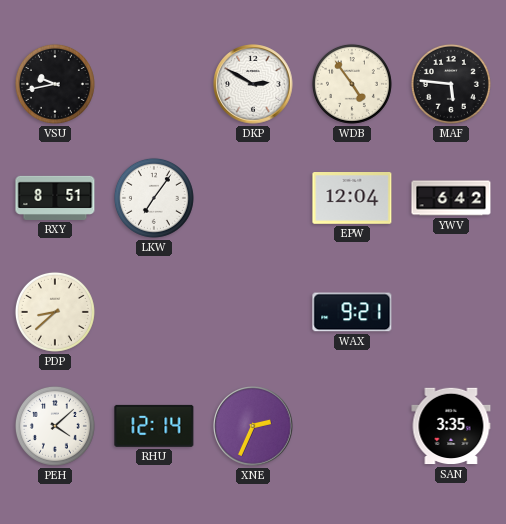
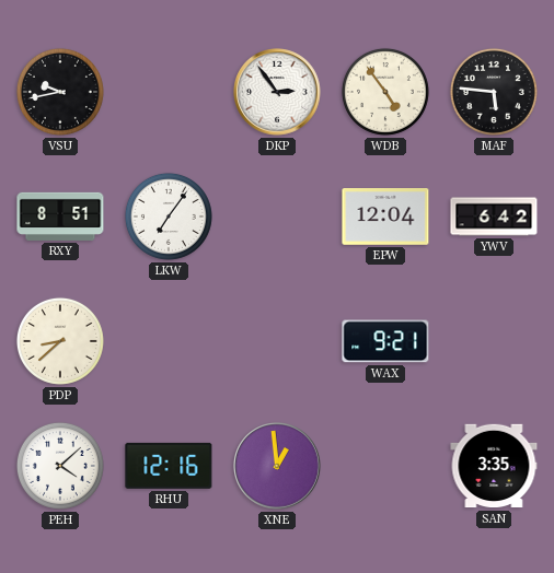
DKP: 2:50 -> 2:54
RHU: 12:14 -> 12:16
XNE: 2:34 -> 12:59
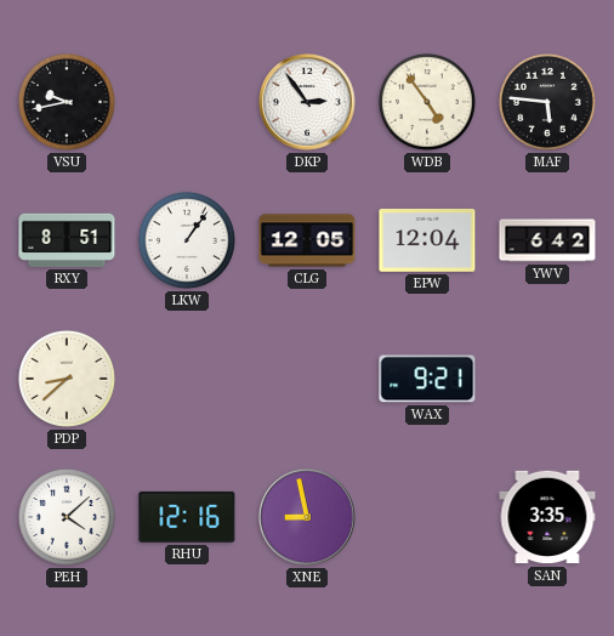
LKW: 7:06 -> 1:06
CLG: none -> 12:05
XNE: 12:59 -> 8:58
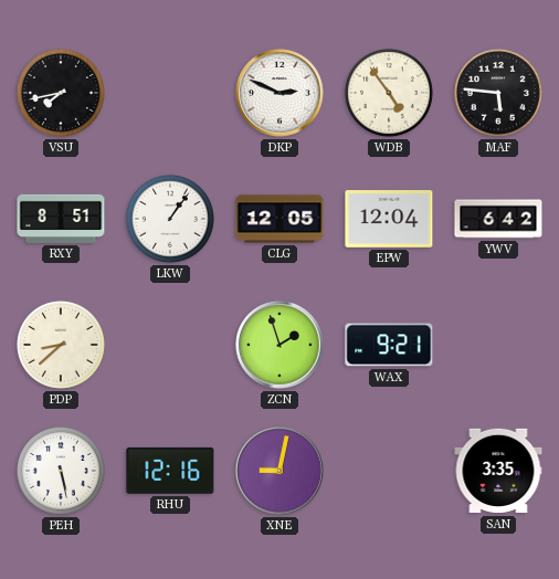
VSU: 9:43 -> 7:43
DKP: 2:54 -> 2:49
ZCN: none -> 1:57
PEH: 4:08 -> 5:28
XNE: 8:58 -> 9:02
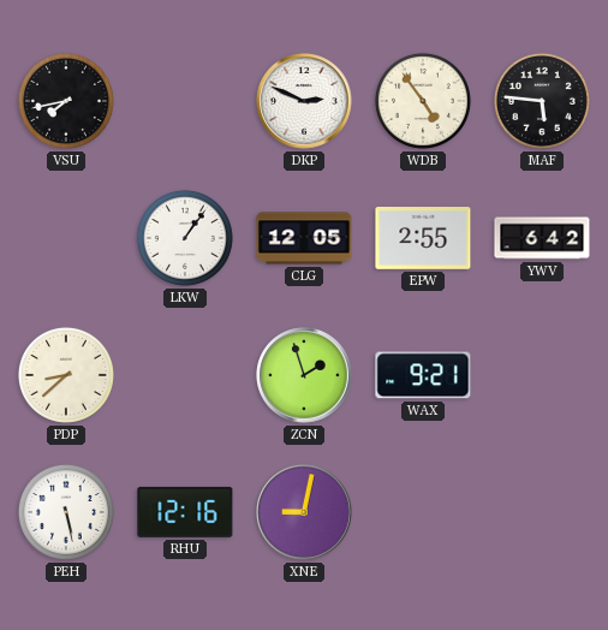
RXY: 8:51 -> none
EPW: 12:04 -> 2:55
SAN: 3:35 -> none
